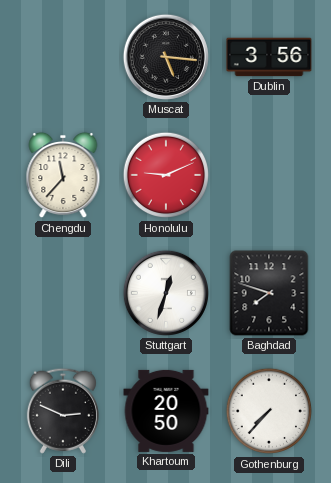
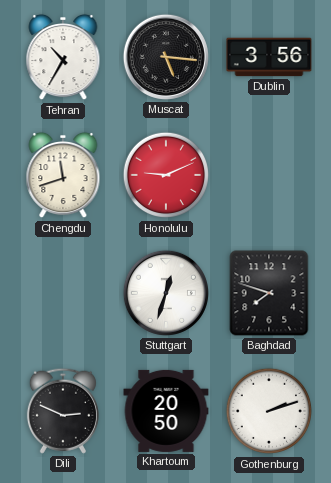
Tehran: none -> 10:35
Chengdu: 11:37 -> 11:42
Gothenburg: 7:37 -> 2:12
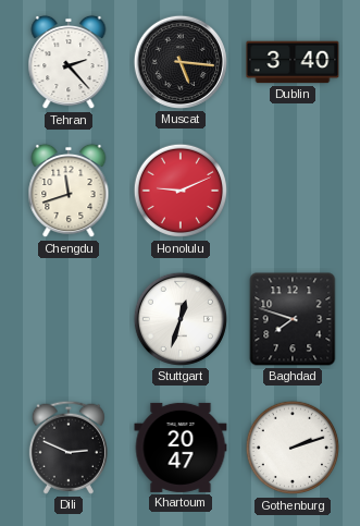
Tehran: 10:35 -> 2:23
Dublin: 3:56 -> 3:40
Khartoum: 20:50 -> 20:47
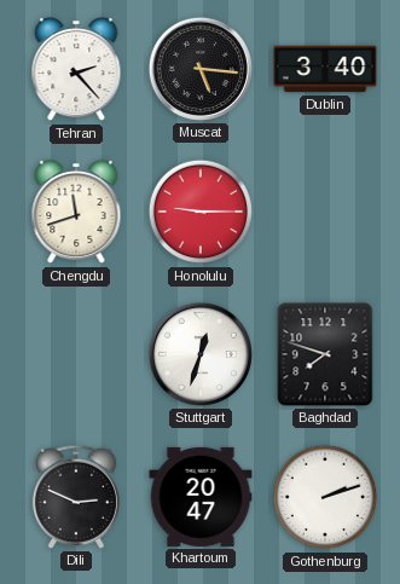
Honolulu: 9:11 -> 9:15
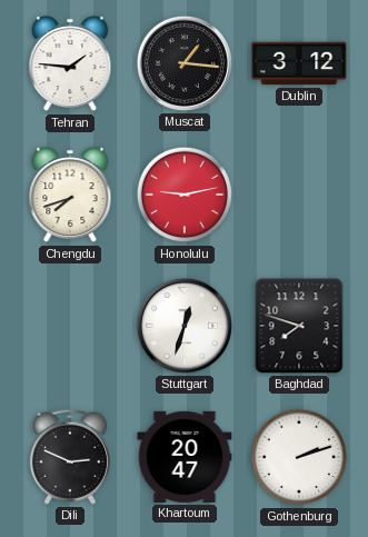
Tehran: 2:23 -> 1:46
Muscat: 5:16 -> 1:16
Dublin: 3:40 -> 3:12
Chengdu: 11:42 -> 7:42
Honolulu: 9:15 -> 9:13
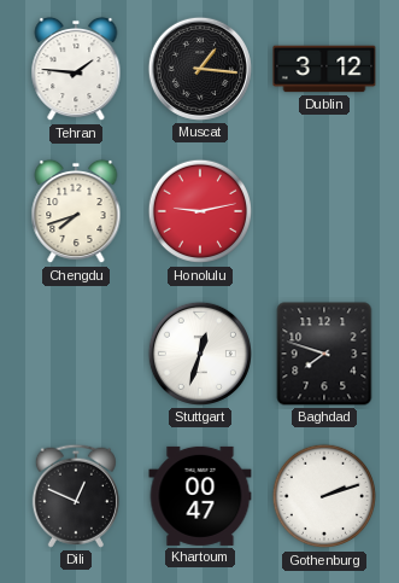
Dili: 2:49 -> 12:49
Khartoum: 20:47 -> 00:47
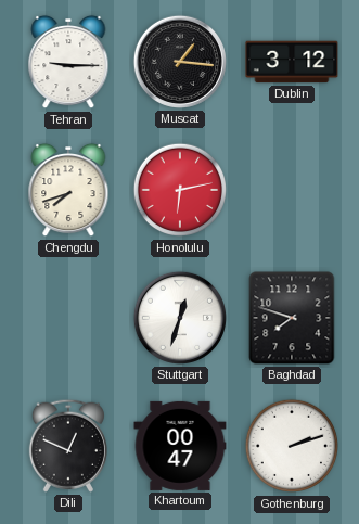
Tehran: 1:46 -> 9:15
Honolulu: 9:13 -> 6:13
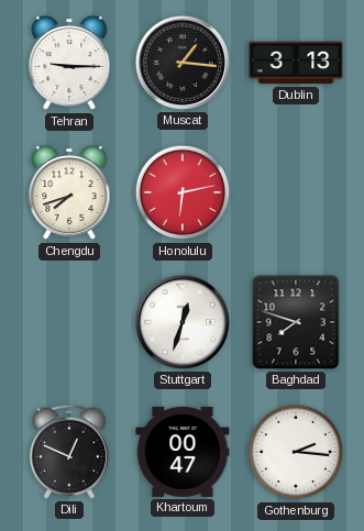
Dublin: 3:12 -> 3:13
Gothenburg: 2:12 -> 2:16
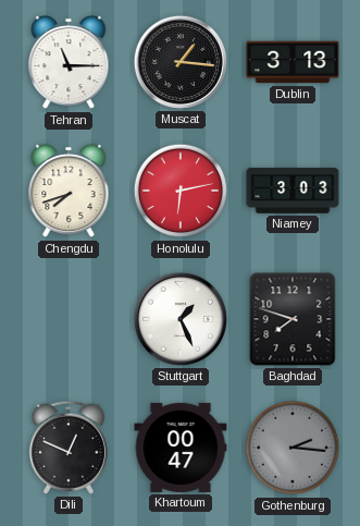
Tehran: 9:15 -> 11:15
Niamey: none -> 3:03
Stuttgart: 12:33 -> 1:26
Gothenburg dial: white -> grey
